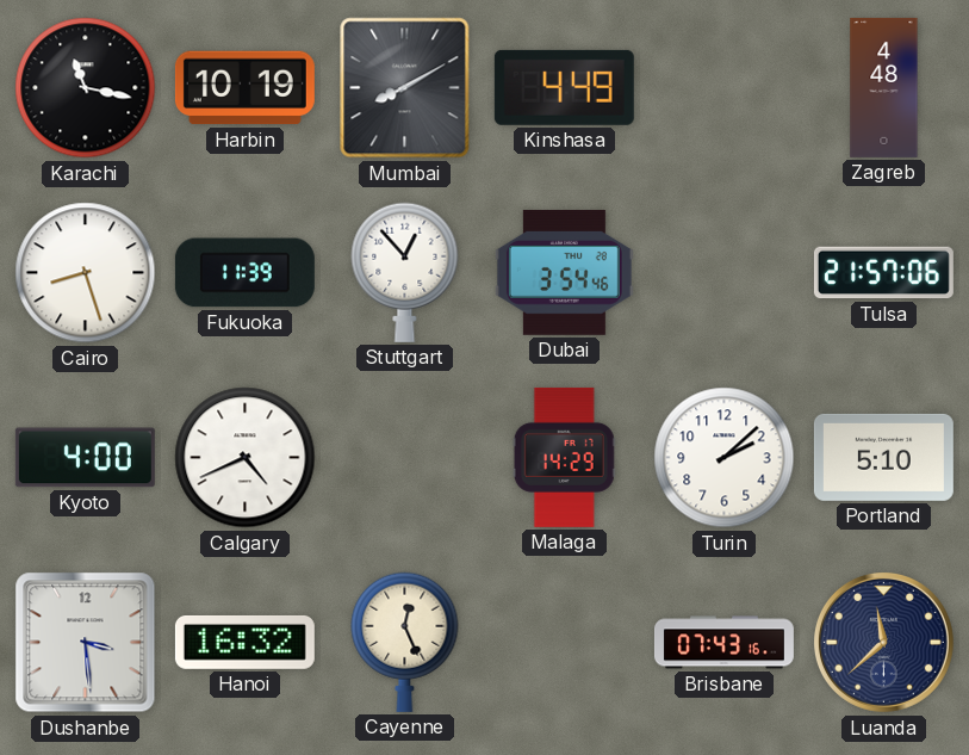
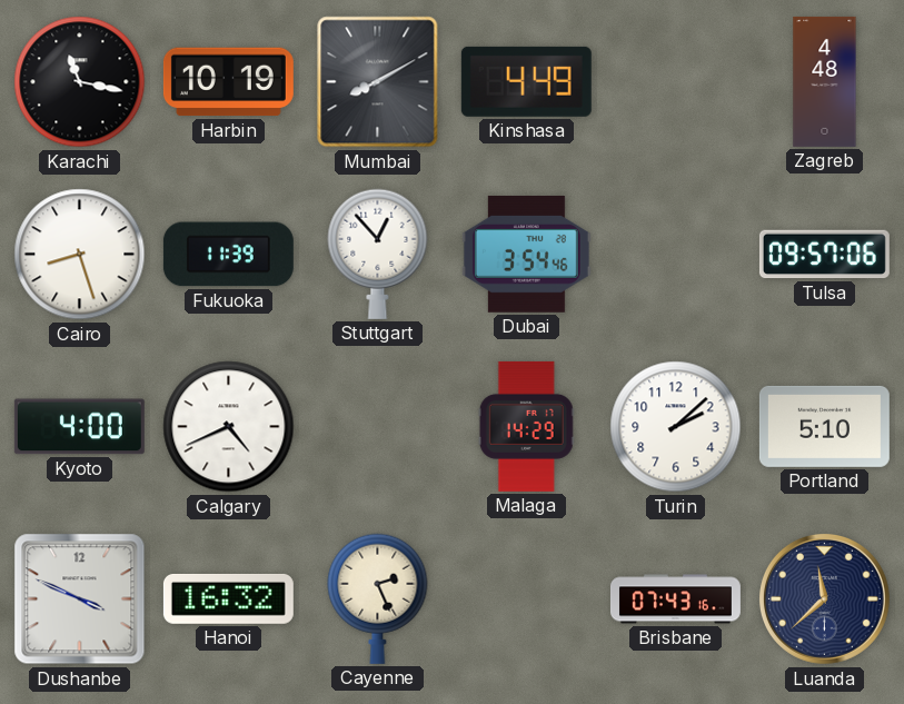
Tulsa: 21:57 -> 09:57
Dushanbe: 3:29 -> 3:49
Cayenne: 12:26 -> 2:26
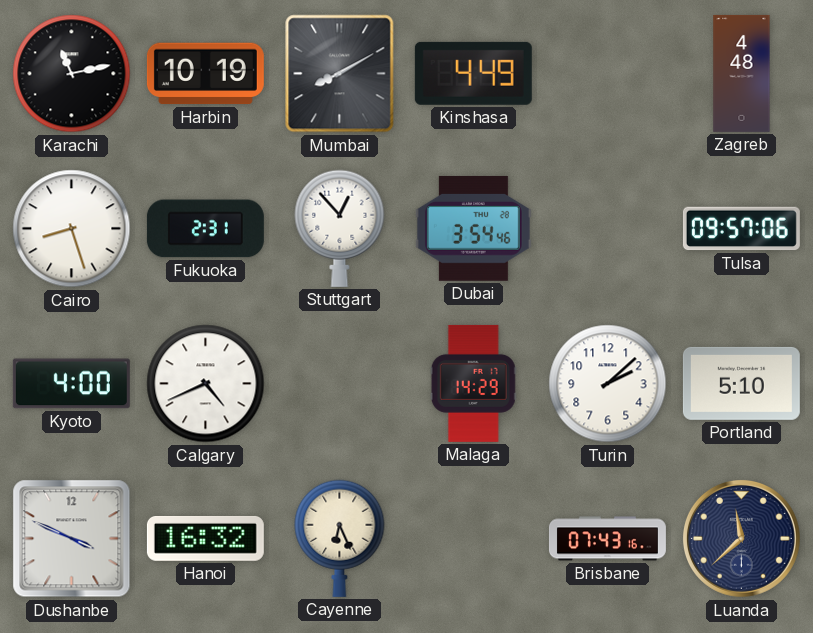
Karachi: 11:17 -> 11:13
Fukuoka: 11:39 -> 2:31
Cayenne: 2:26 -> 6:26
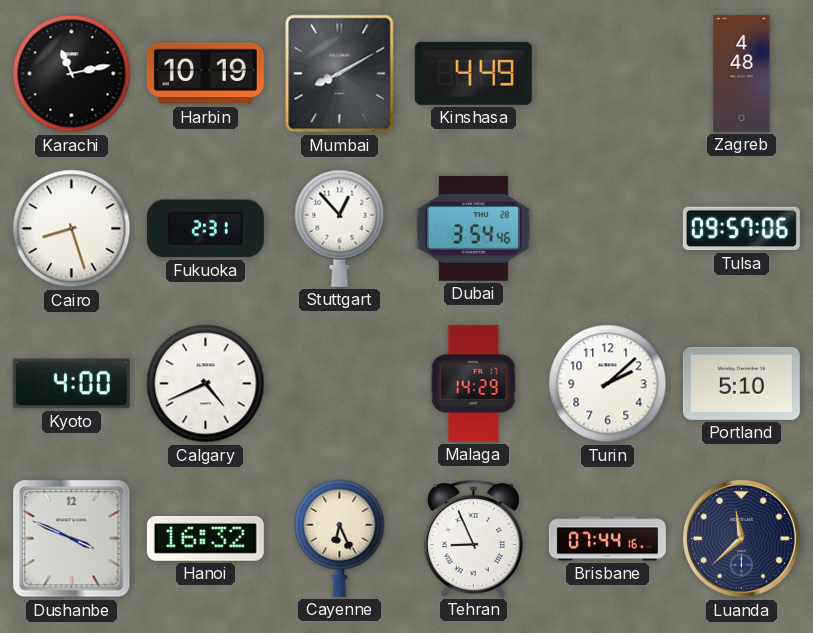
Tehran: none -> 8:56
Brisbane: 07:43 -> 07:44
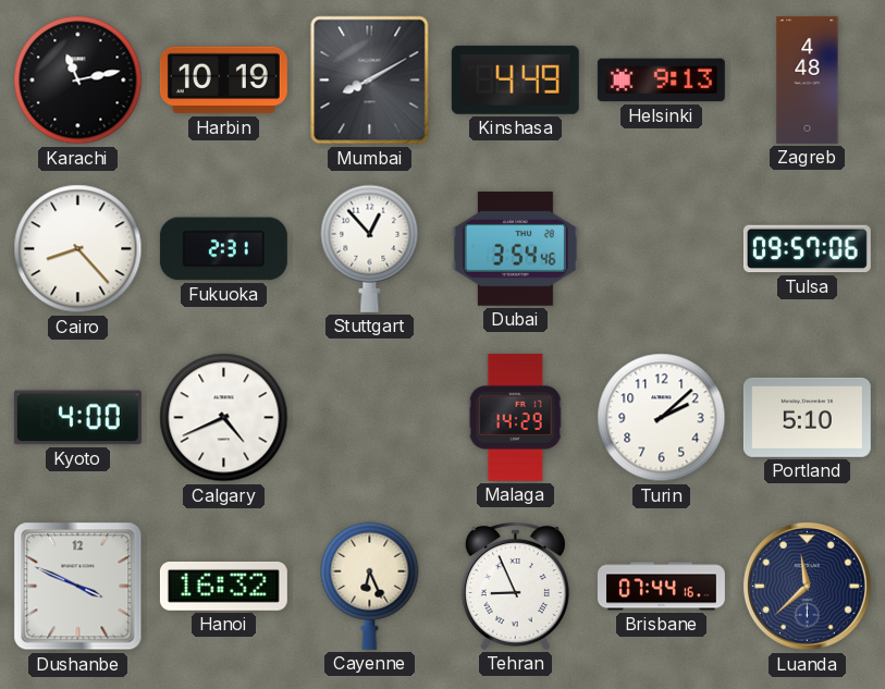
Helsinki: none -> 9:13
Cairo: 8:27 -> 8:23
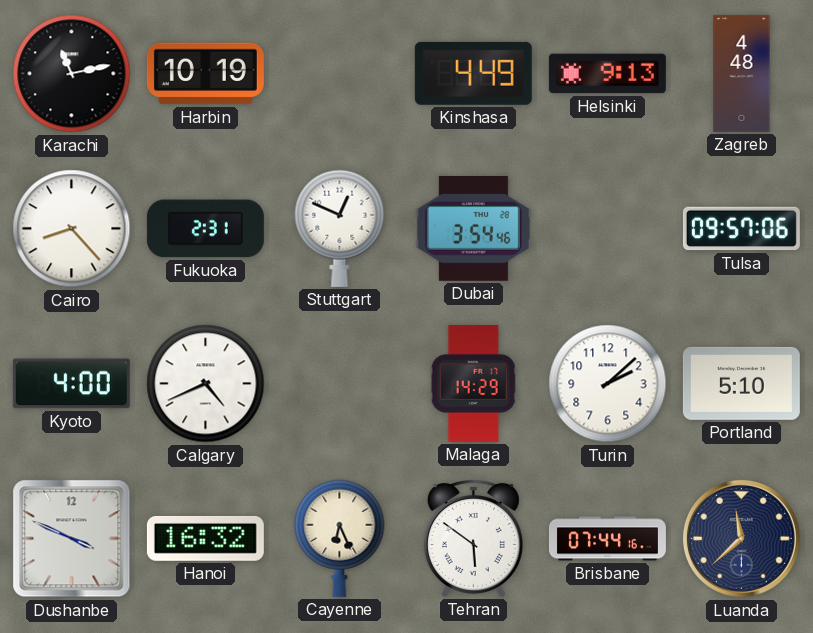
Mumbai: 8:10 -> none
Stuttgart: 12:53 -> 12:49
Tehran: 8:56 -> 5:51
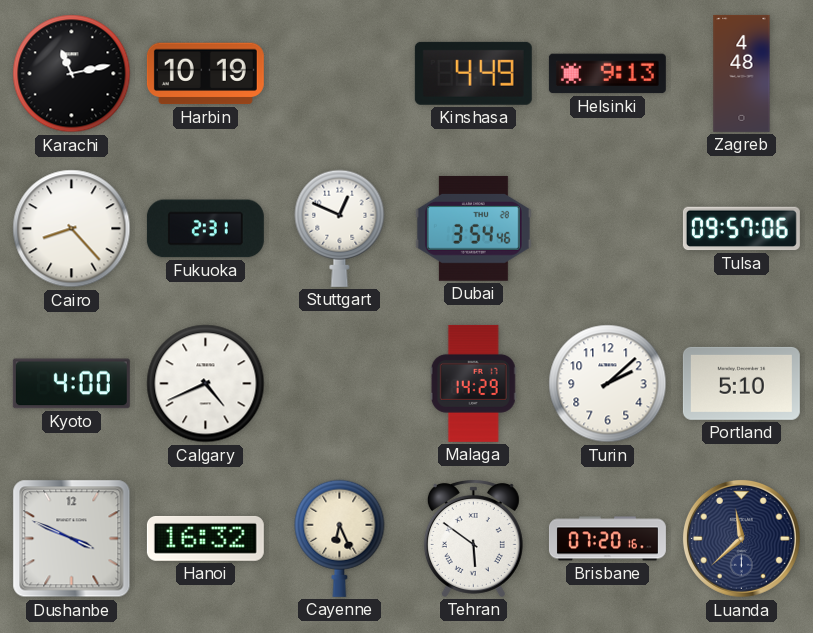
Brisbane: 07:44 -> 07:20
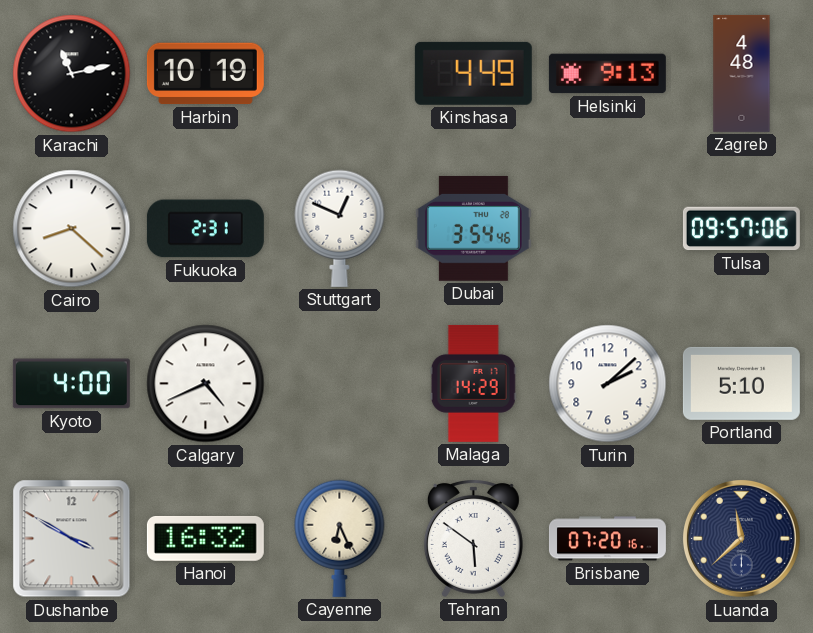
Cairo: 8:23 -> 8:22
Dushanbe: 3:49 -> 3:50
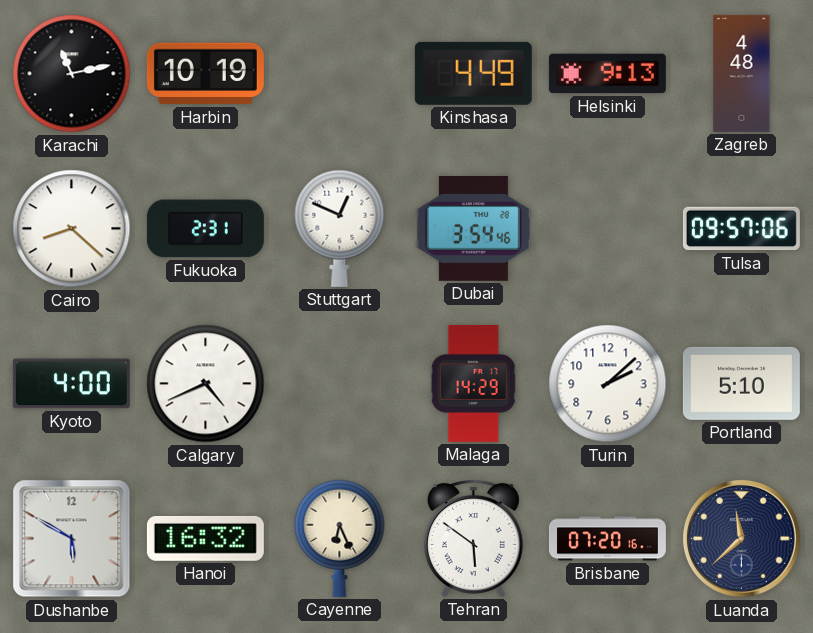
Dushanbe: 3:50 -> 5:50
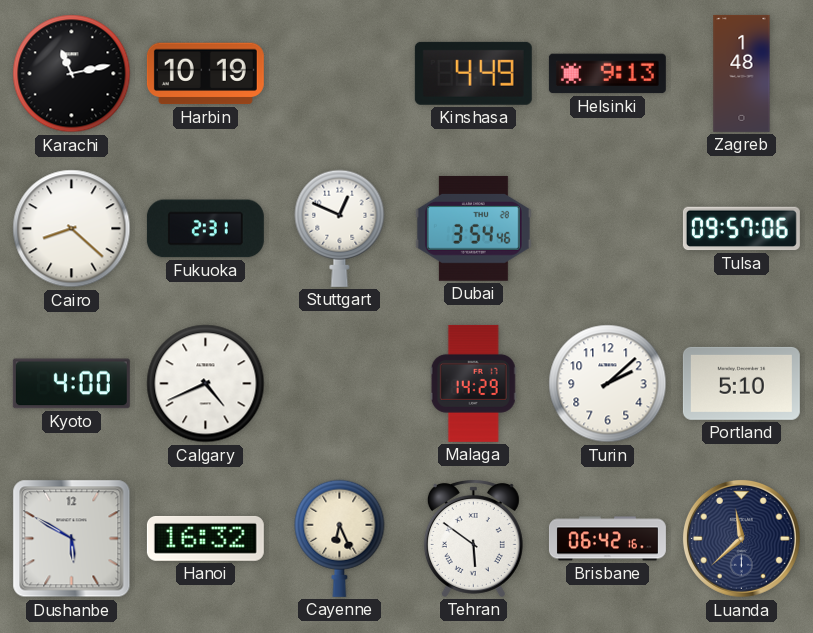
Zagreb: 4:48 -> 1:48
Brisbane: 07:20 -> 06:42
